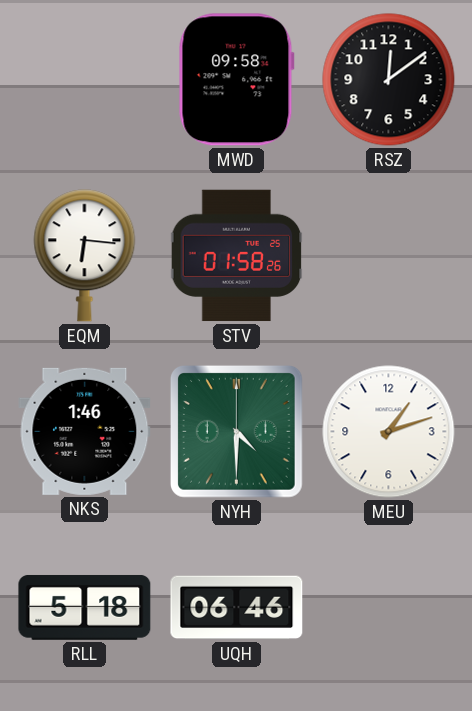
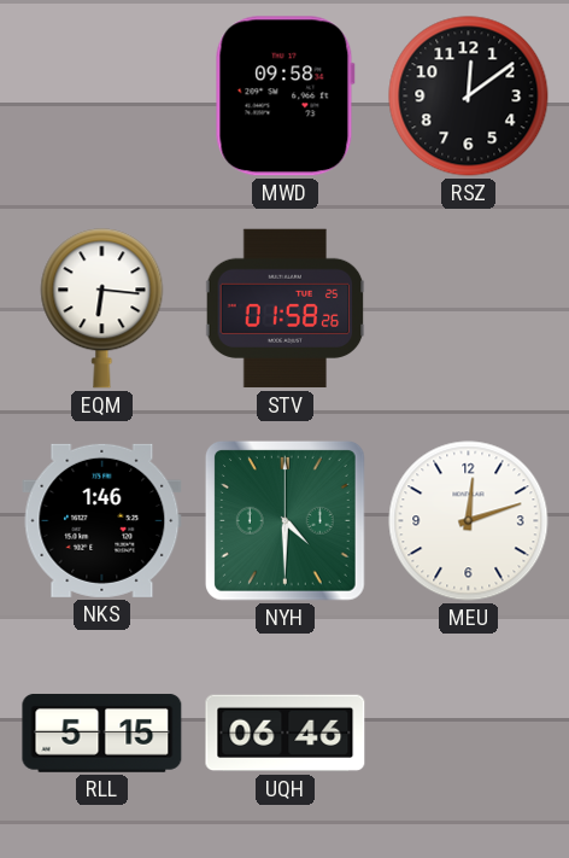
MEU: 1:12 -> 12:12
RLL: 5:18 -> 5:15
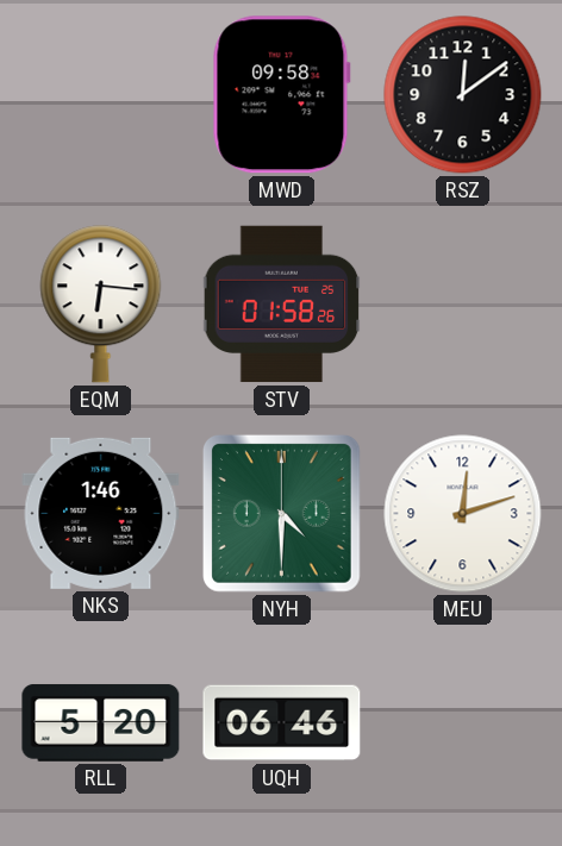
RLL: 5:15 -> 5:20
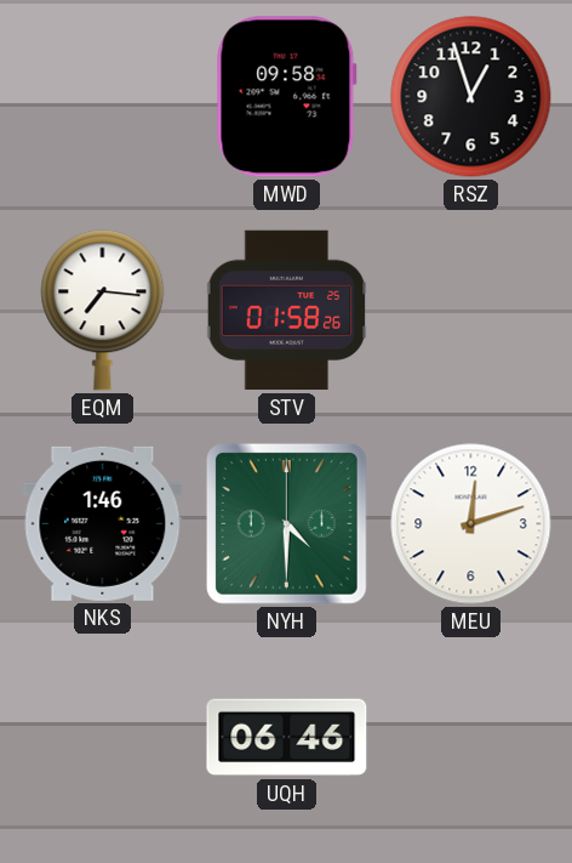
RSZ: 12:09 -> 12:57
EQM: 6:16 -> 7:16
RLL: 5:20 -> none
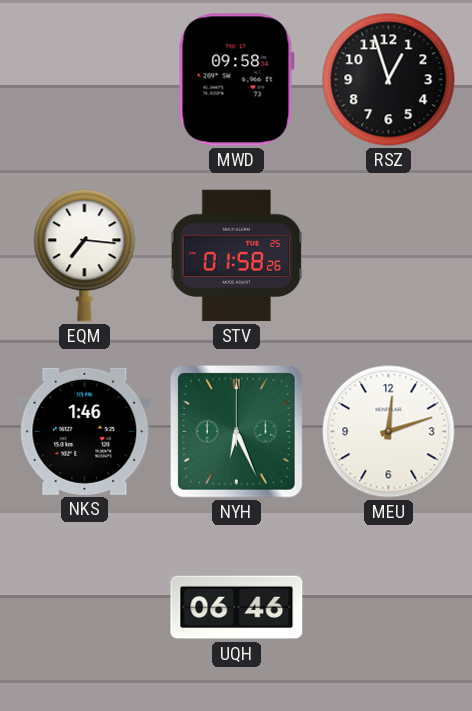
NYH: 4:30 -> 6:26
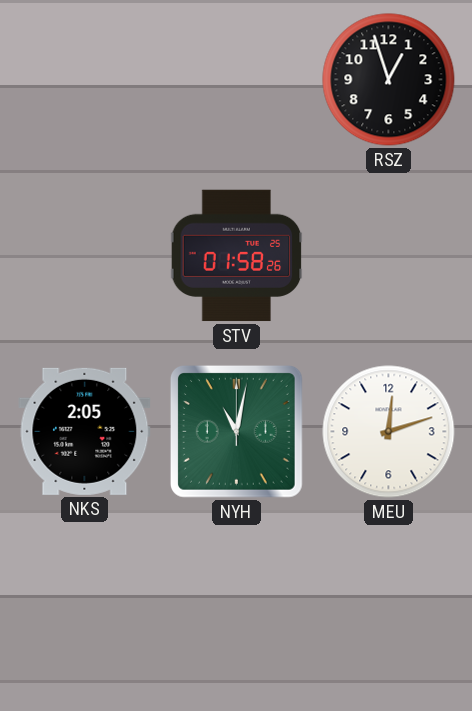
MWD: 09:58 -> none
EQM: 7:16 -> none
NKS: 1:46 -> 2:05
NYH: 6:26 -> 11:02
UQH: 06:46 -> none
